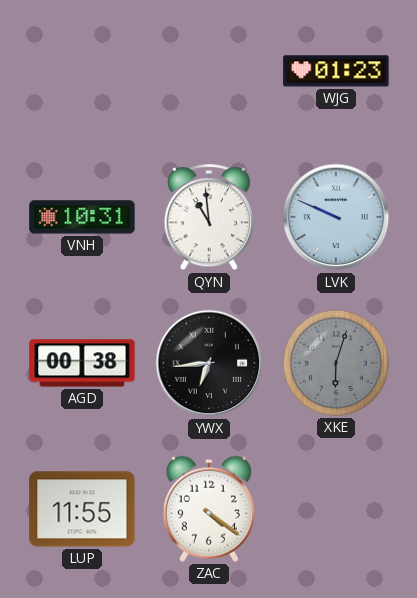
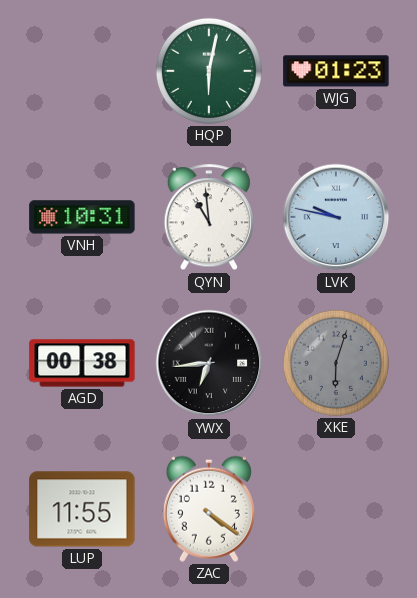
HQP: none -> 6:02
LVK: 9:49 -> 9:47
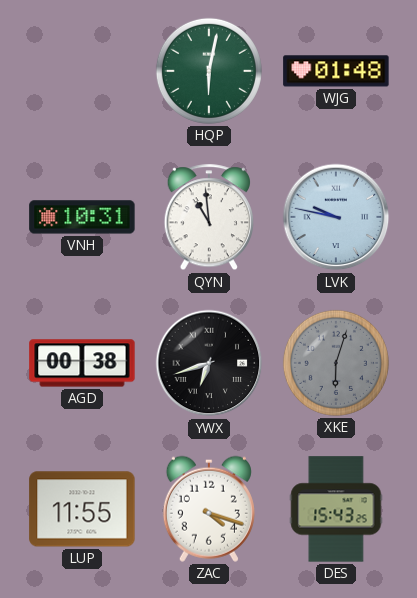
WJG: 01:23 -> 01:48
YWX: 6:44 -> 6:42
ZAC: 4:21 -> 4:18
DES: none -> 15:43
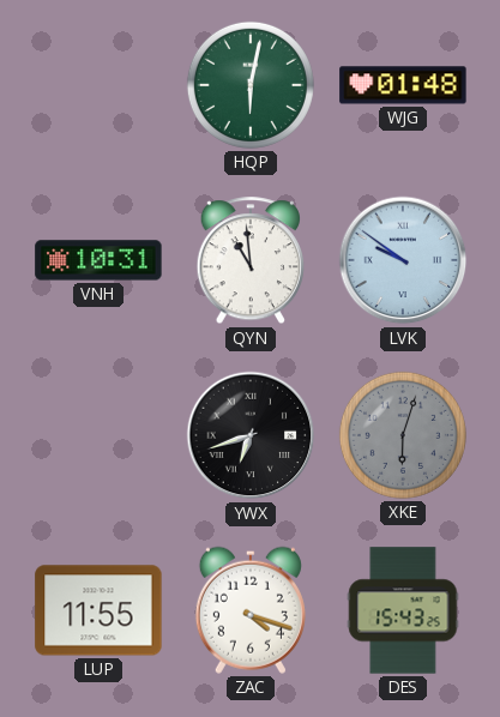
LVK: 9:47 -> 9:51
AGD: 00:38 -> none
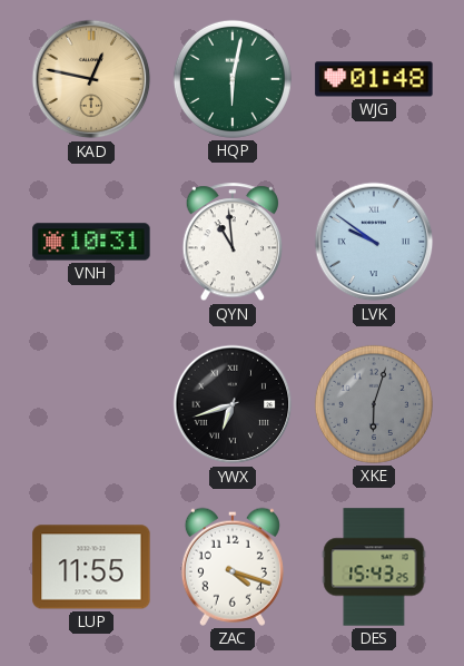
KAD: none -> 12:47
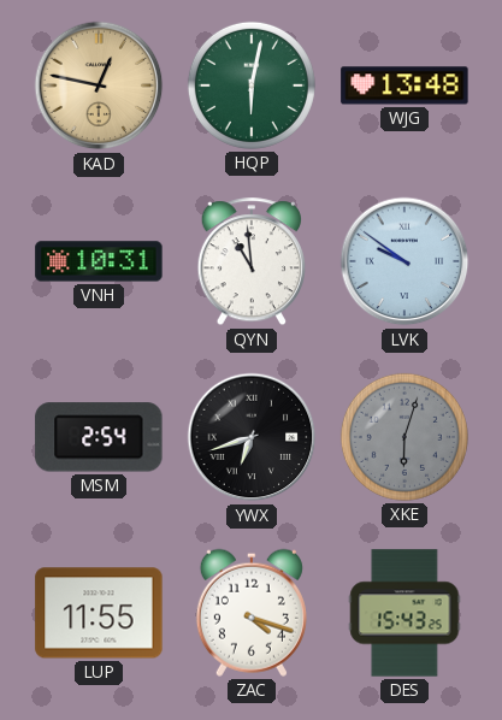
WJG: 01:48 -> 13:48
MSM: none -> 2:54
